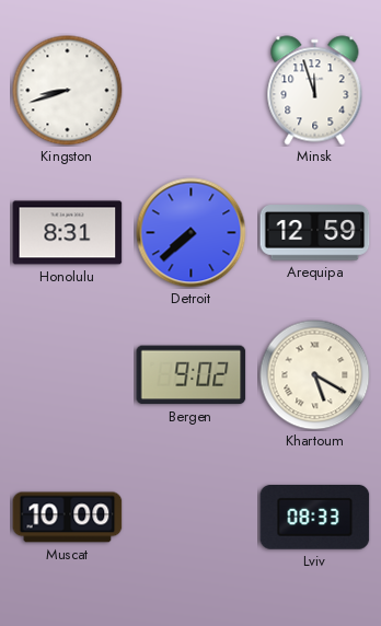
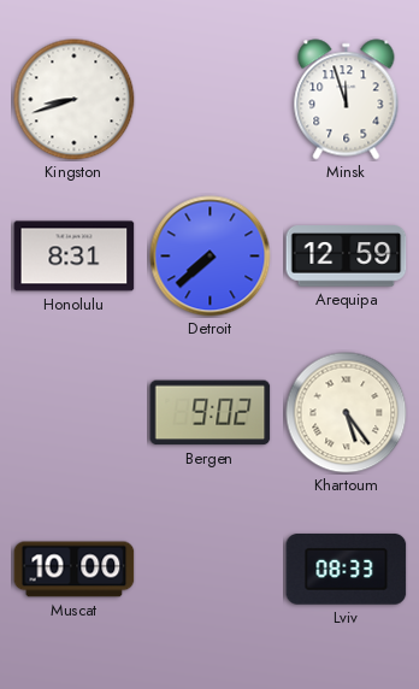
Khartoum: 5:20 -> 5:24
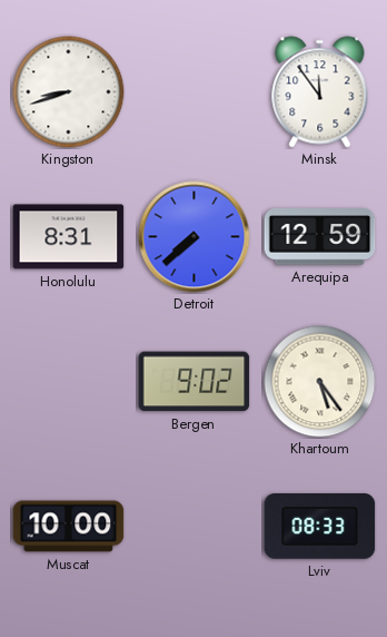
Minsk: 11:57 -> 11:54
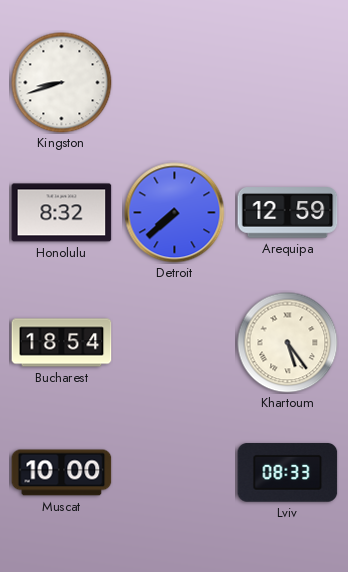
Minsk: 11:54 -> none
Honolulu: 8:31 -> 8:32
Bucharest: none -> 18:54
Bergen: 9:02 -> none
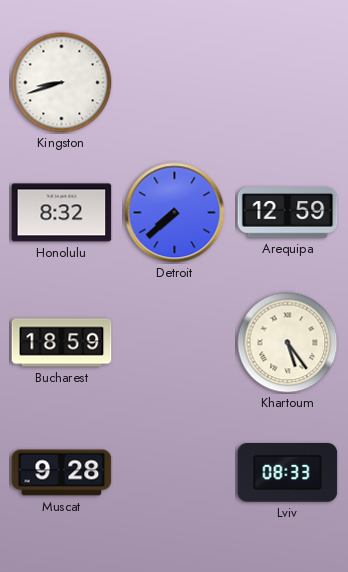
Bucharest: 18:54 -> 18:59
Muscat: 10:00 -> 9:28
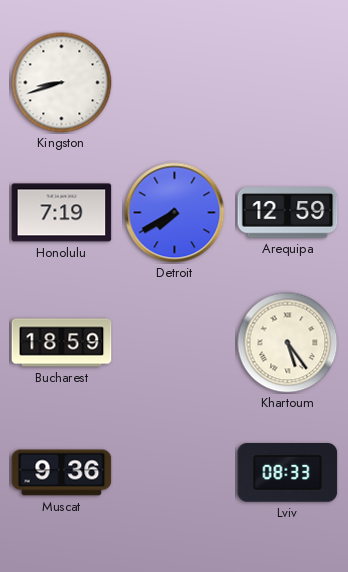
Honolulu: 8:32 -> 7:19
Detroit: 7:38 -> 7:40
Muscat: 9:28 -> 9:36
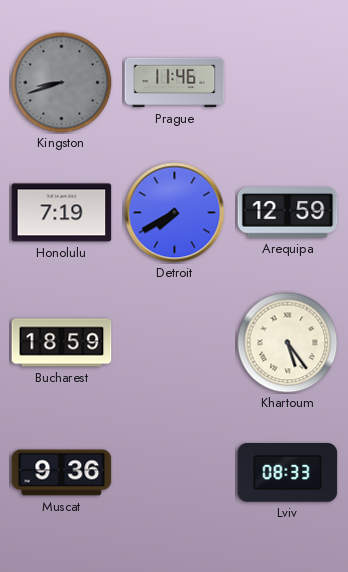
Kingston dial: white -> grey
Prague: none -> 11:46
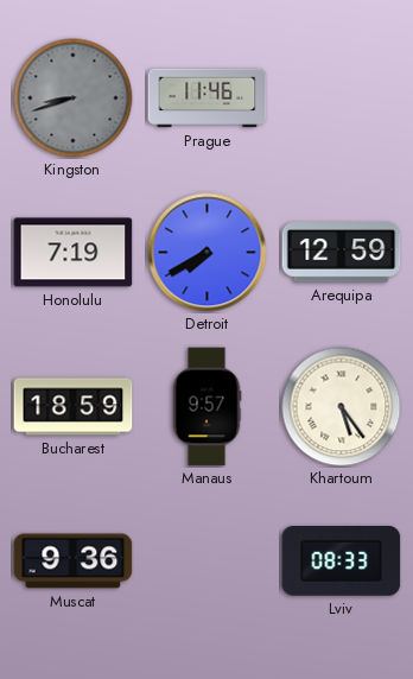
Manaus: none -> 9:57
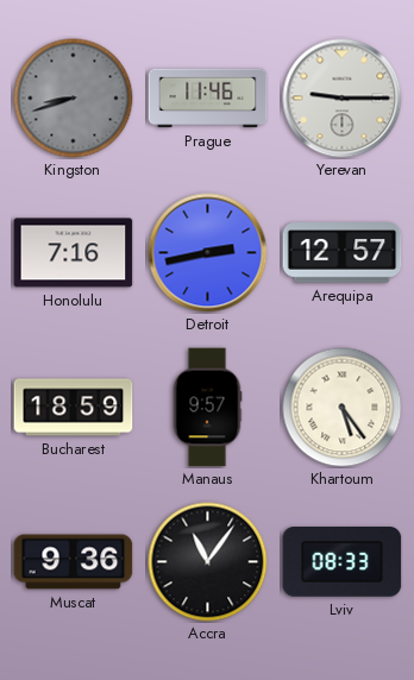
Yerevan: none -> 9:15
Honolulu: 7:19 -> 7:16
Detroit: 7:40 -> 2:43
Arequipa: 12:59 -> 12:57
Accra: none -> 11:06
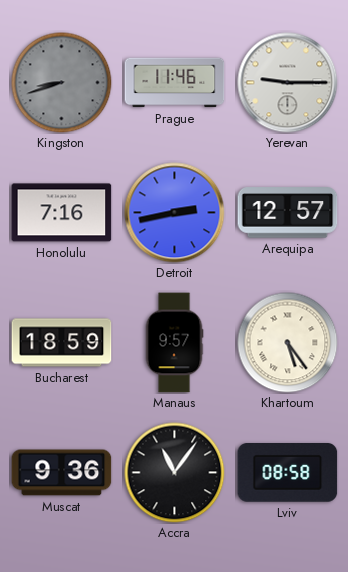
Lviv: 08:33 -> 08:58
